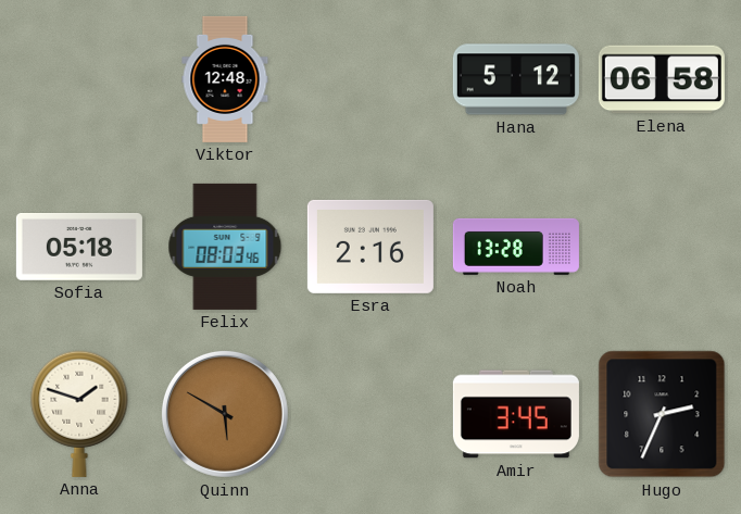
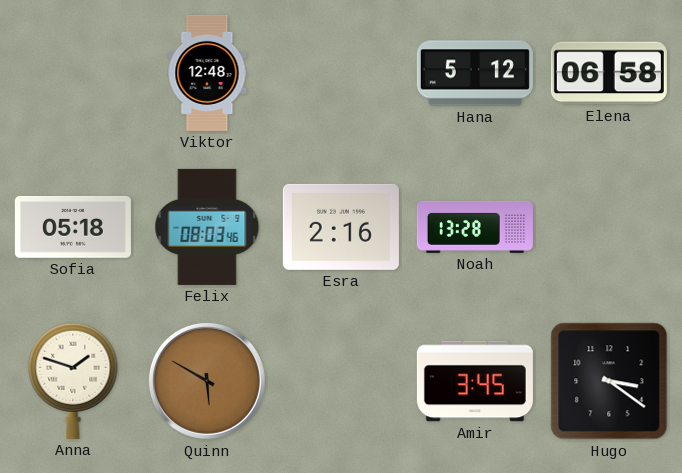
Hugo: 2:34 -> 3:21
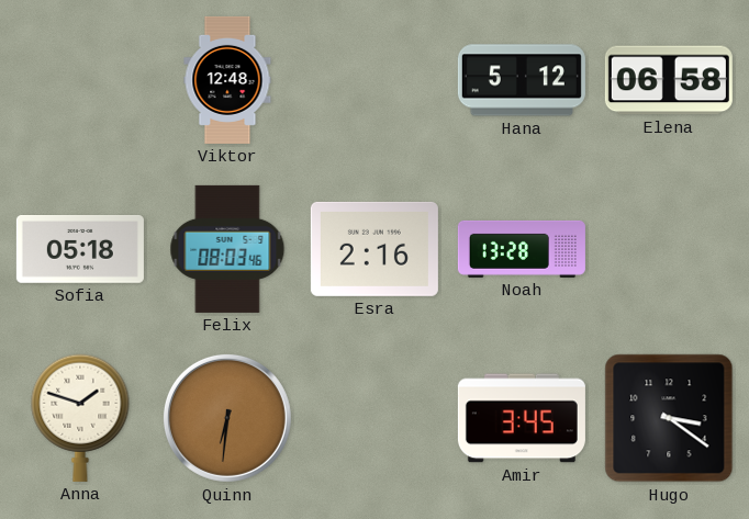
Quinn: 5:50 -> 6:31
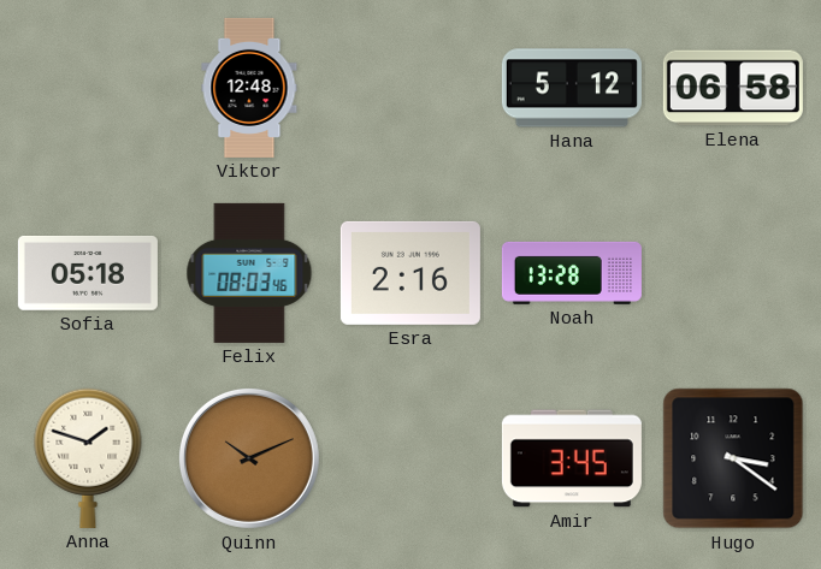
Quinn: 6:31 -> 10:11
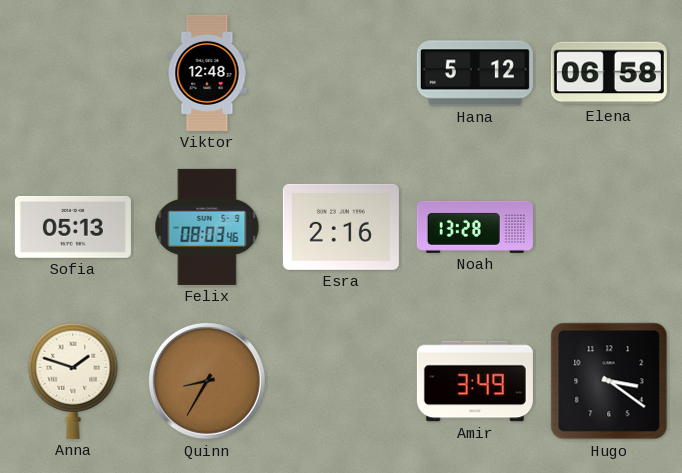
Sofia: 05:18 -> 05:13
Quinn: 10:11 -> 8:35
Amir: 3:45 -> 3:49
